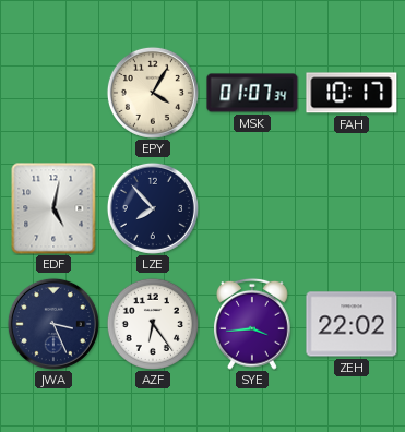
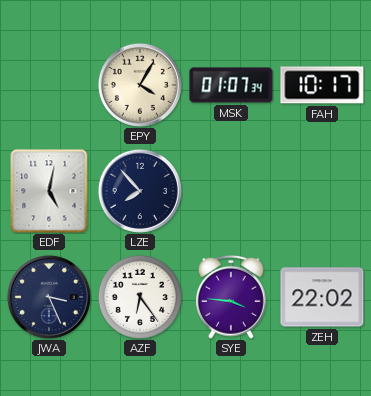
SYE: 3:44 -> 3:46
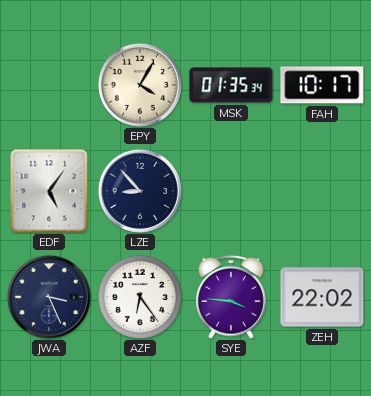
MSK: 01:07 -> 01:35
EDF: 5:02 -> 5:06
LZE: 7:53 -> 8:53
